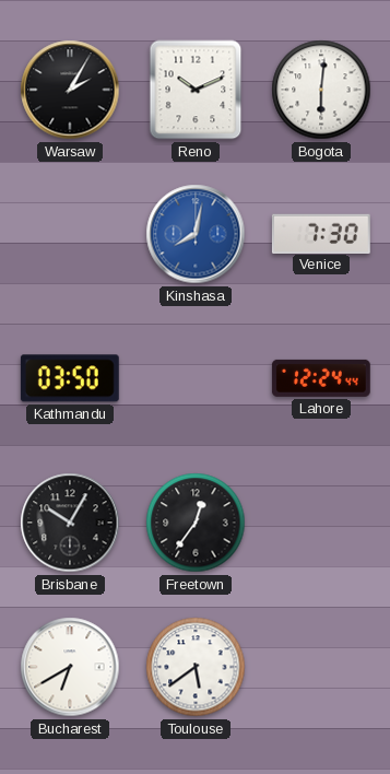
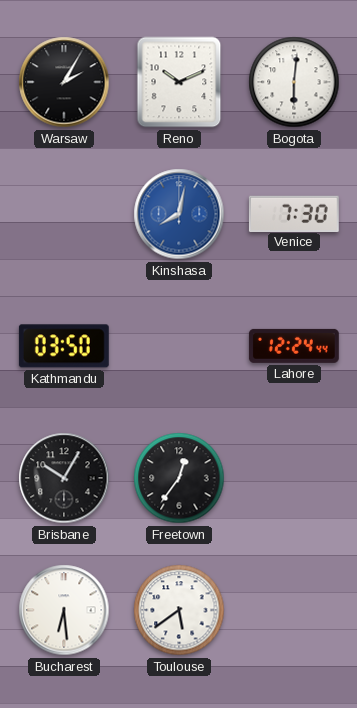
Bucharest: 6:40 -> 6:29
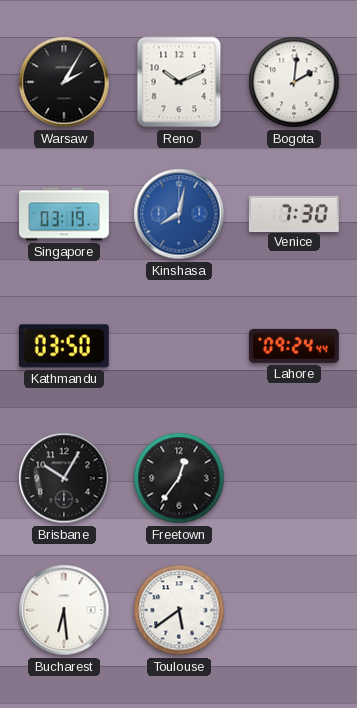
Bogota: 6:01 -> 2:01
Singapore: none -> 03:19
Lahore: 12:24 -> 09:24
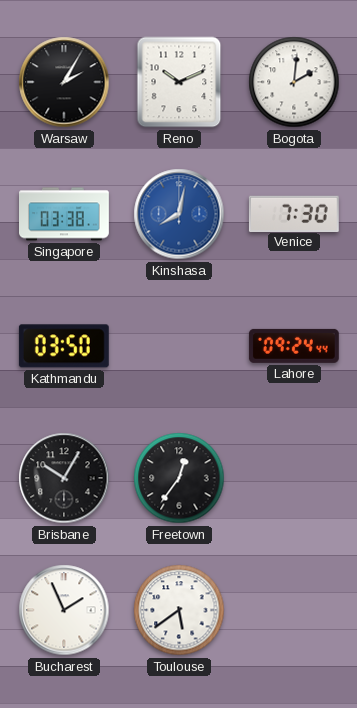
Singapore: 03:19 -> 03:38
Bucharest: 6:29 -> 1:56
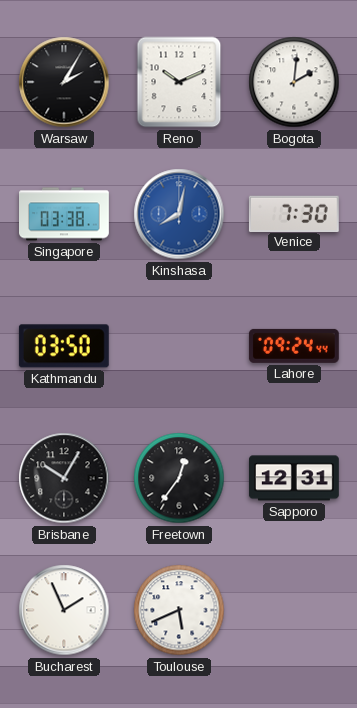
Sapporo: none -> 12:31
Toulouse: 5:39 -> 5:41
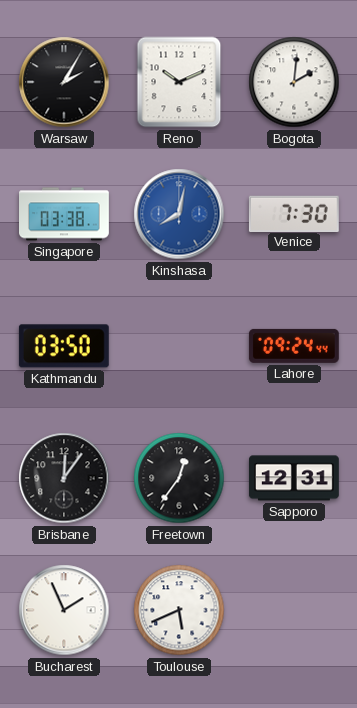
Brisbane: 10:05 -> 12:06
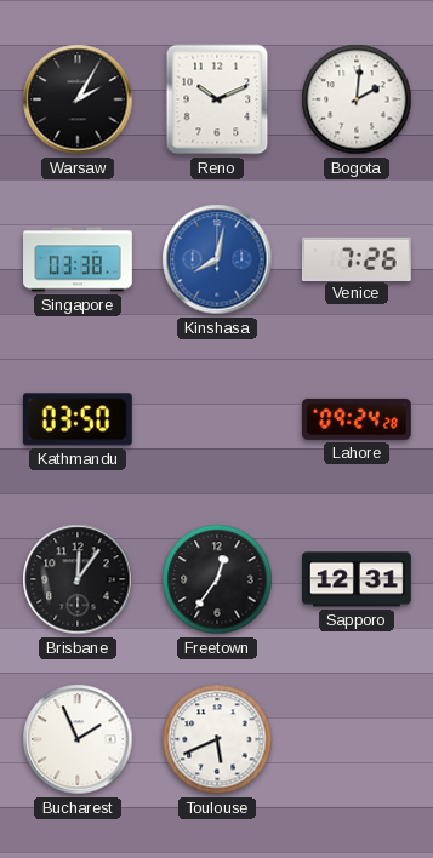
Venice: 7:30 -> 7:26
Lahore: 09:24:44 -> 09:24:28
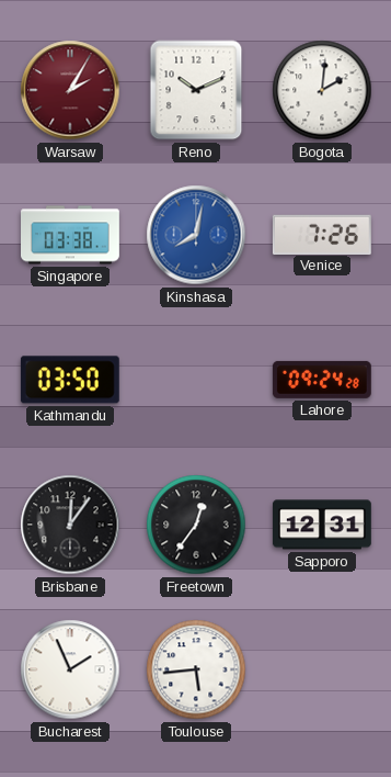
Warsaw dial: black -> burgundy
Toulouse: 5:41 -> 5:44
